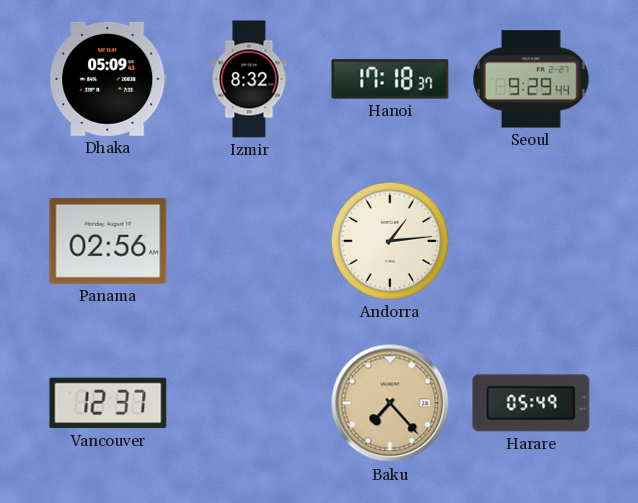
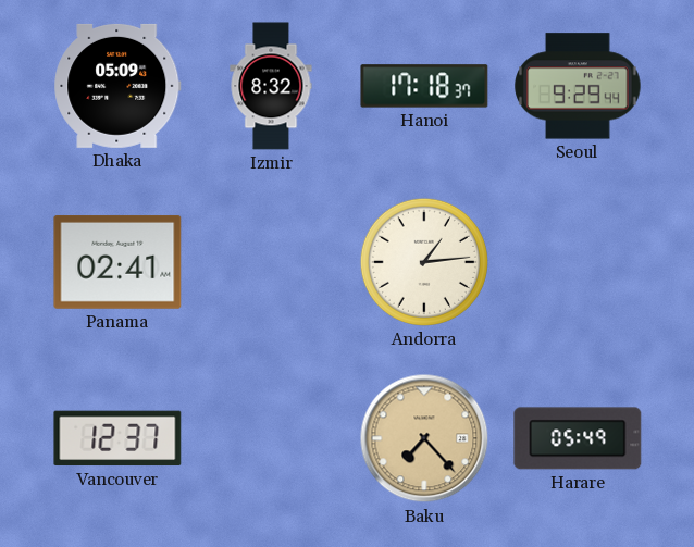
Panama: 02:56 -> 02:41
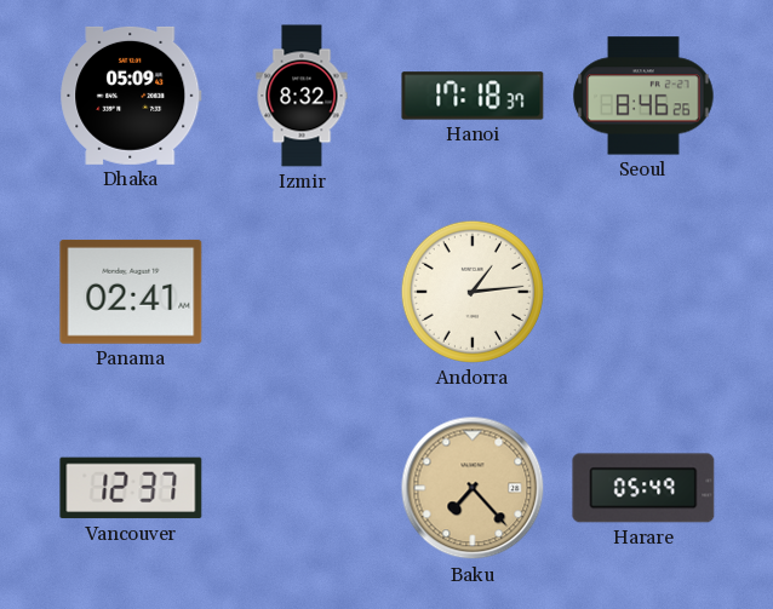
Seoul: 9:29 -> 8:46
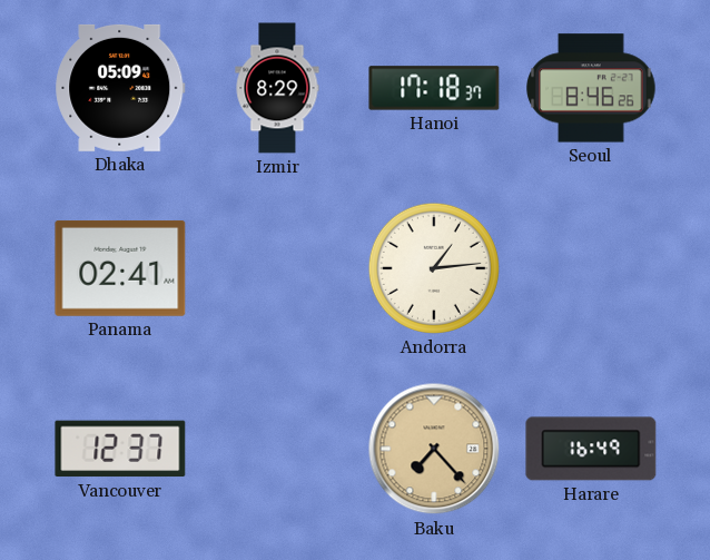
Izmir: 8:32 -> 8:29
Harare: 05:49 -> 16:49
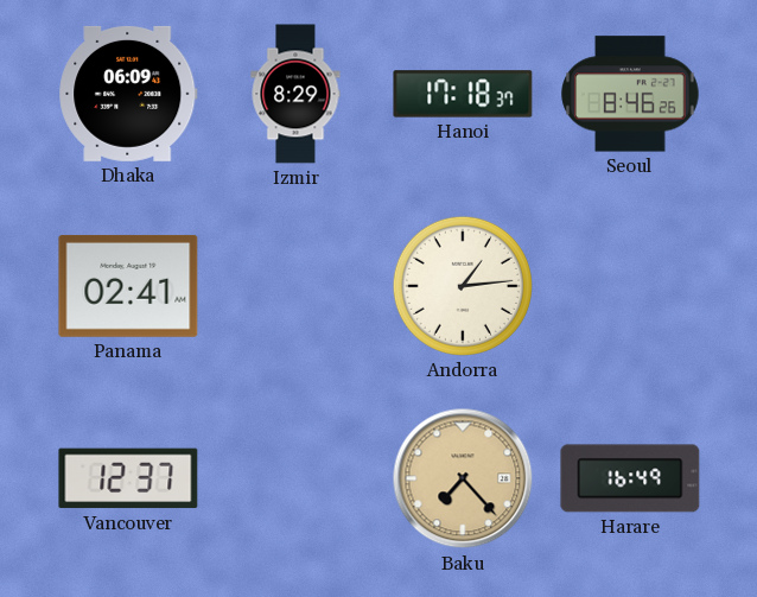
Dhaka: 05:09 -> 06:09
